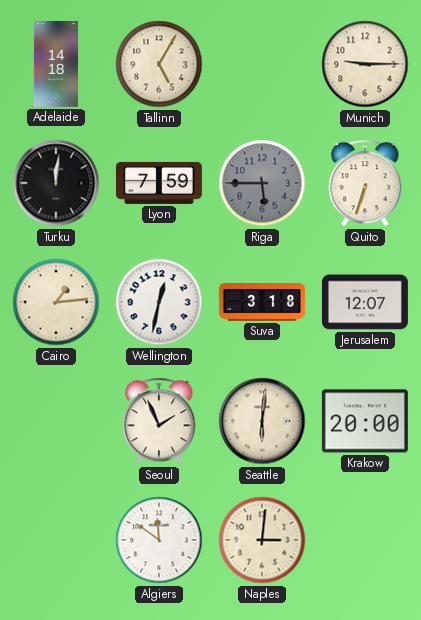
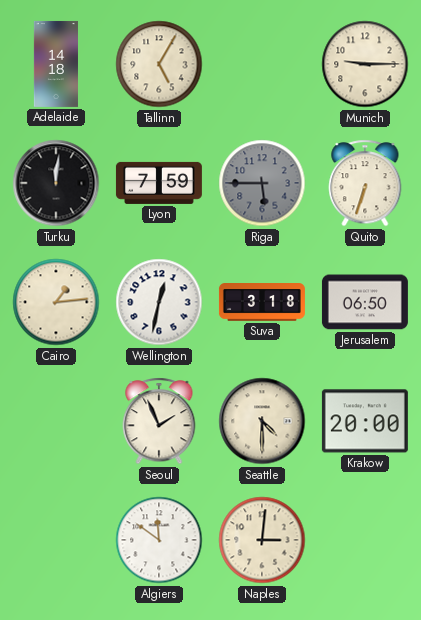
Jerusalem: 12:07 -> 06:50
Seattle: 6:01 -> 4:30
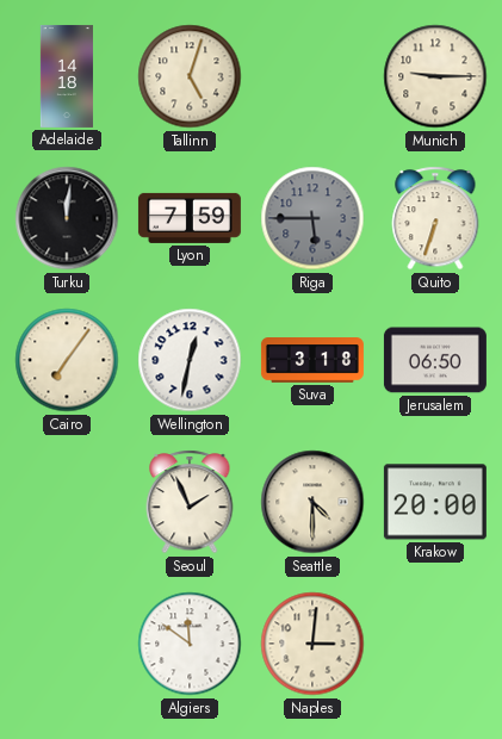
Tallinn: 5:05 -> 5:03
Cairo: 1:14 -> 7:06
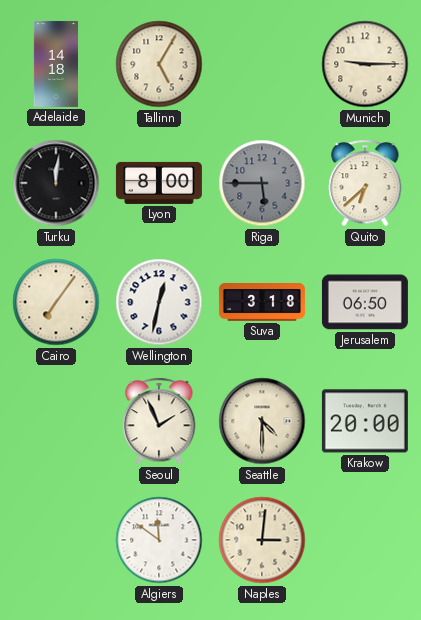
Tallinn: 5:03 -> 5:05
Lyon: 7:59 -> 8:00
Quito: 6:33 -> 6:38
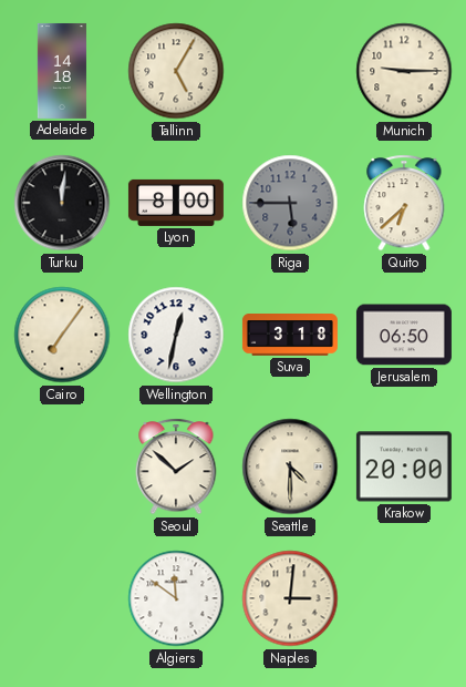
Seoul: 1:56 -> 1:52
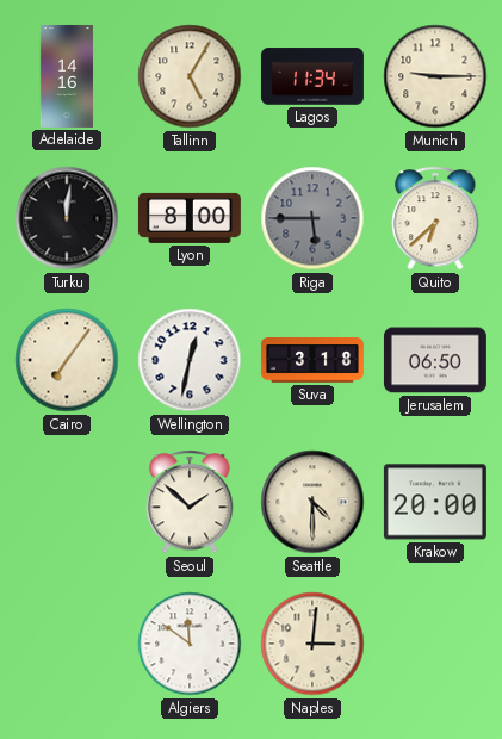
Adelaide: 14:18 -> 14:16
Lagos: none -> 11:34
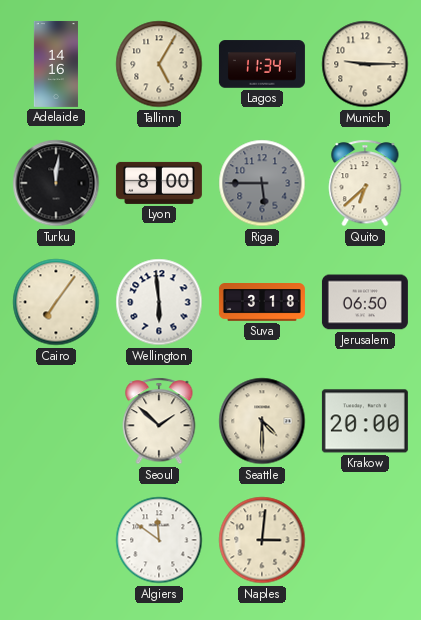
Wellington: 12:32 -> 5:59
